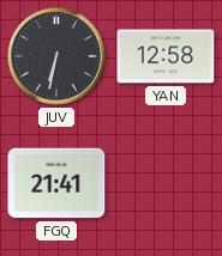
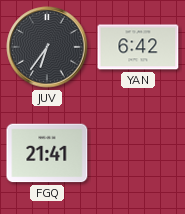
JUV: 6:32 -> 6:36
YAN: 12:58 -> 6:42
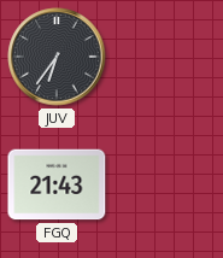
YAN: 6:42 -> none
FGQ: 21:41 -> 21:43
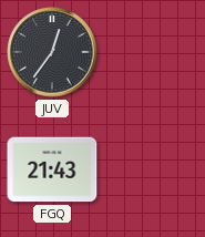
JUV: 6:36 -> 12:36
